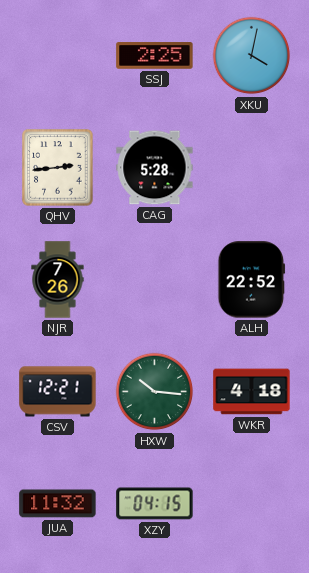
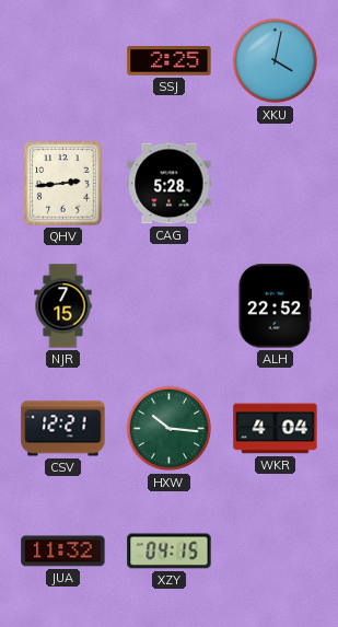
NJR: 7:26 -> 7:15
WKR: 4:18 -> 4:04
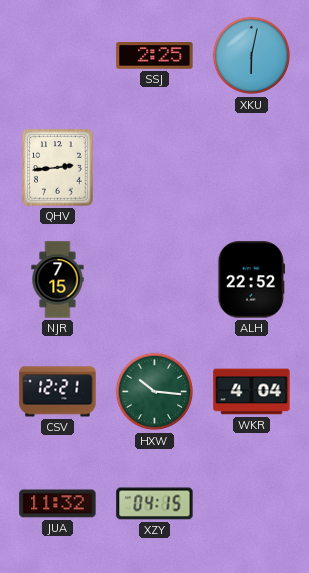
XKU: 4:02 -> 6:02
CAG: 5:28 -> none
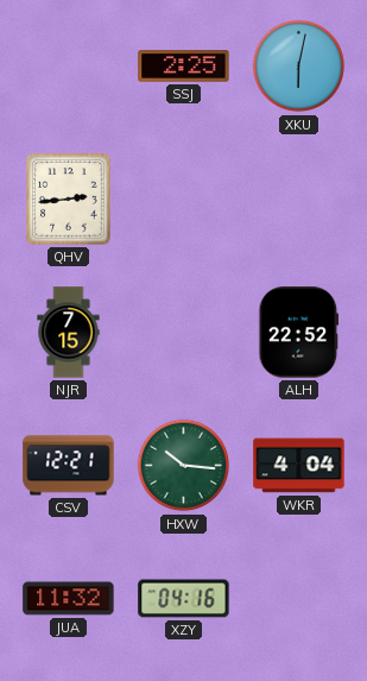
XZY: 04:15 -> 04:16
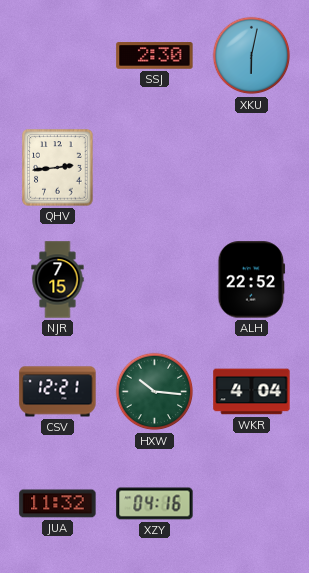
SSJ: 2:25 -> 2:30
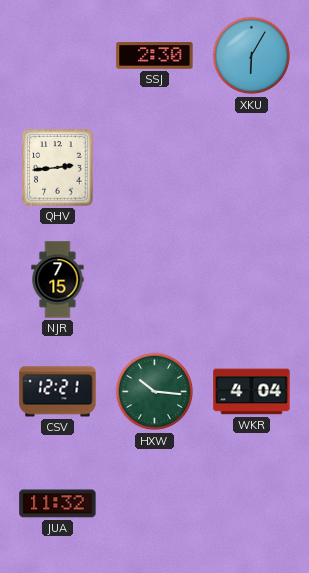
XKU: 6:02 -> 6:05
ALH: 22:52 -> none
XZY: 04:16 -> none
